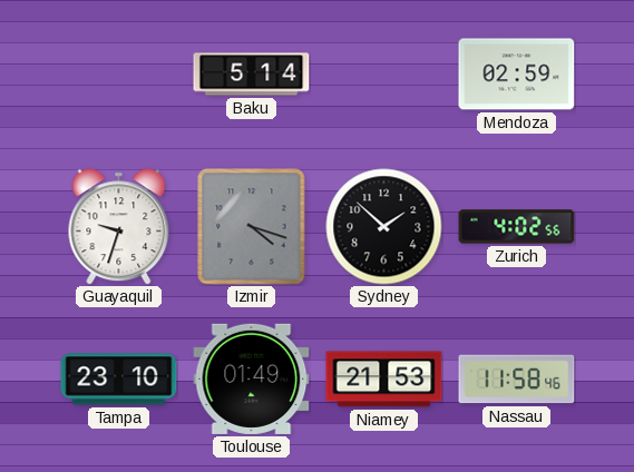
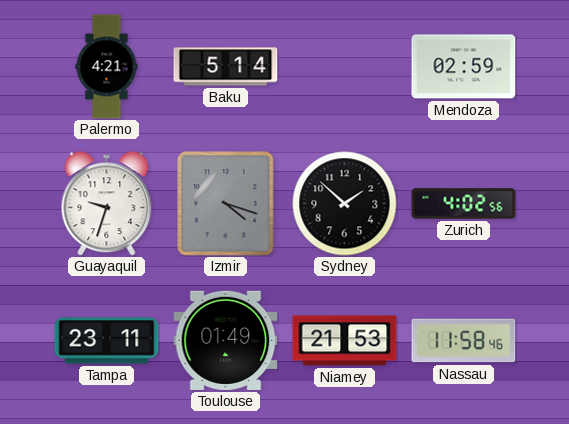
Palermo: none -> 4:21
Tampa: 23:10 -> 23:11
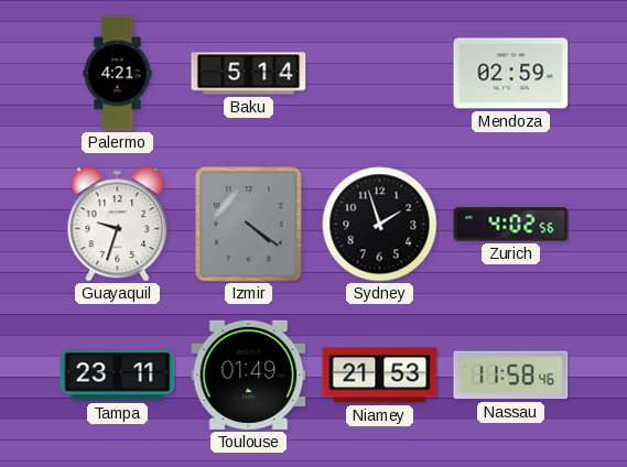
Izmir: 4:18 -> 4:21
Sydney: 1:52 -> 1:57
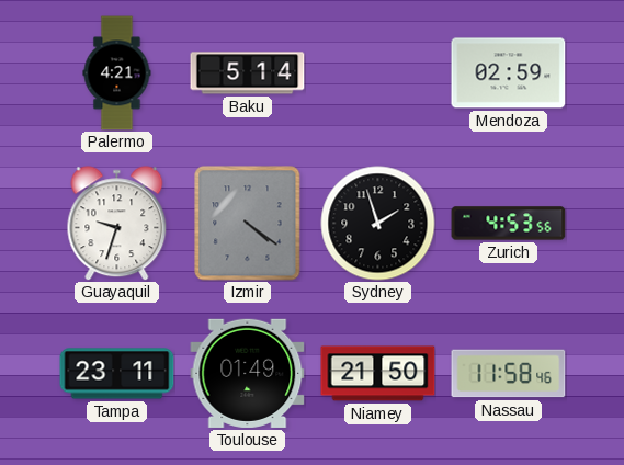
Zurich: 4:02 -> 4:53
Niamey: 21:53 -> 21:50
